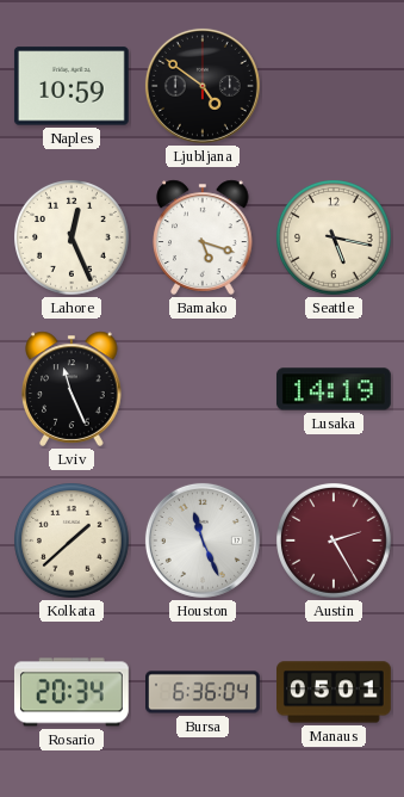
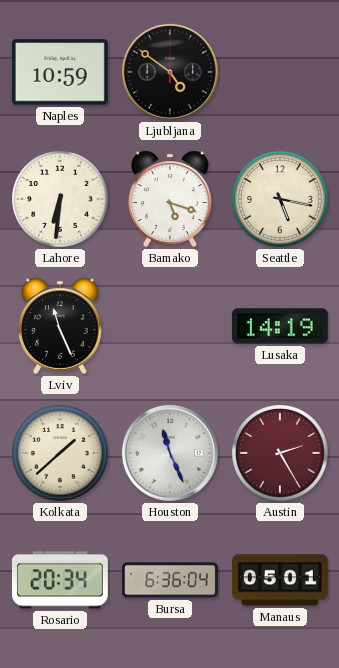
Lahore: 12:26 -> 6:31
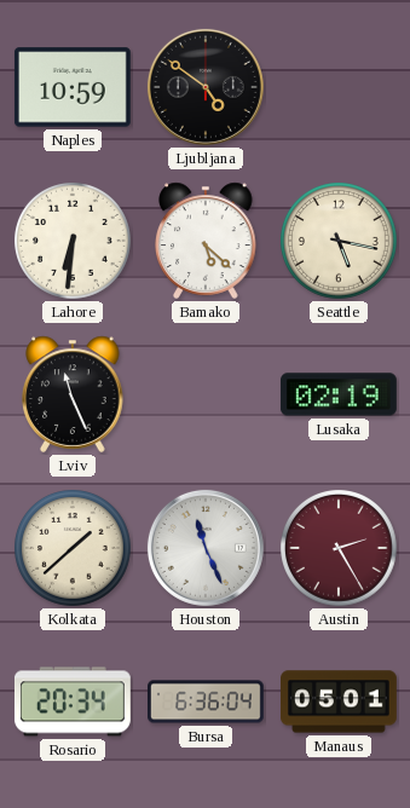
Bamako: 5:18 -> 5:22
Lusaka: 14:19 -> 02:19
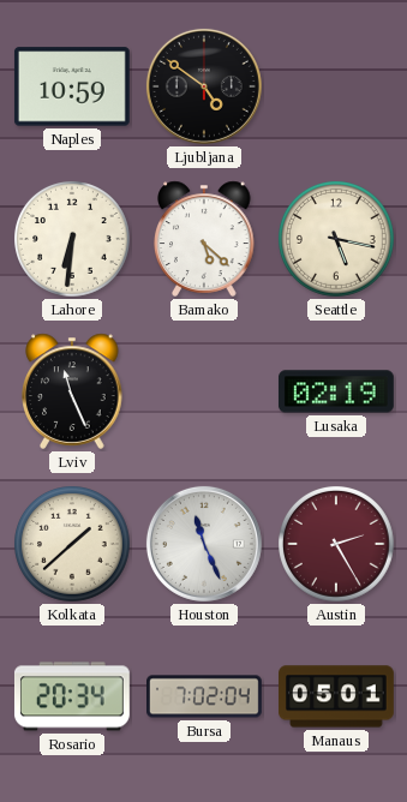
Bursa: 6:36 -> 7:02
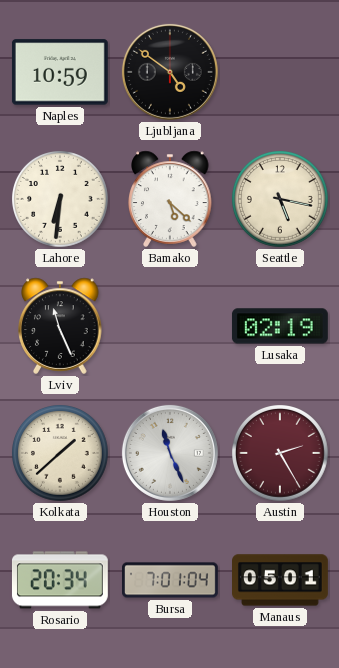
Bursa: 7:02 -> 7:01
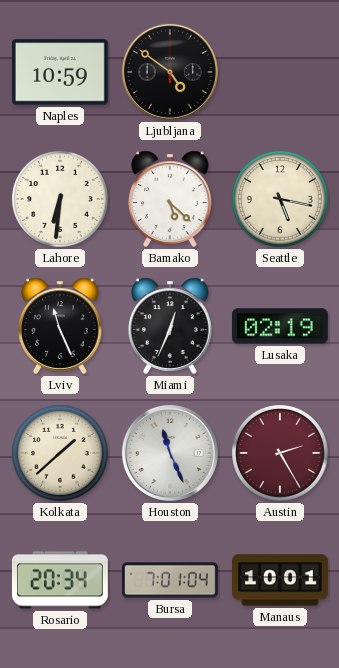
Miami: none -> 12:34
Manaus: 05:01 -> 10:01
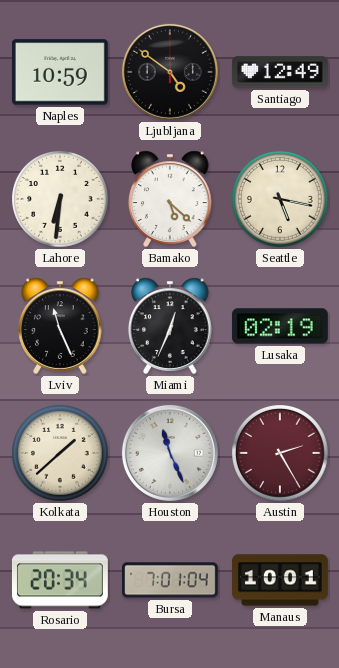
Santiago: none -> 12:49
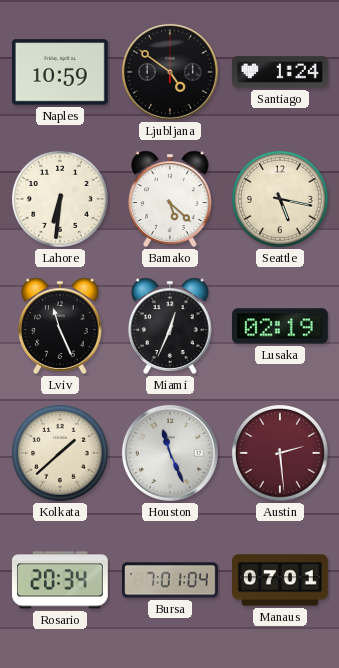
Santiago: 12:49 -> 1:24
Austin: 2:25 -> 2:29
Manaus: 10:01 -> 07:01
